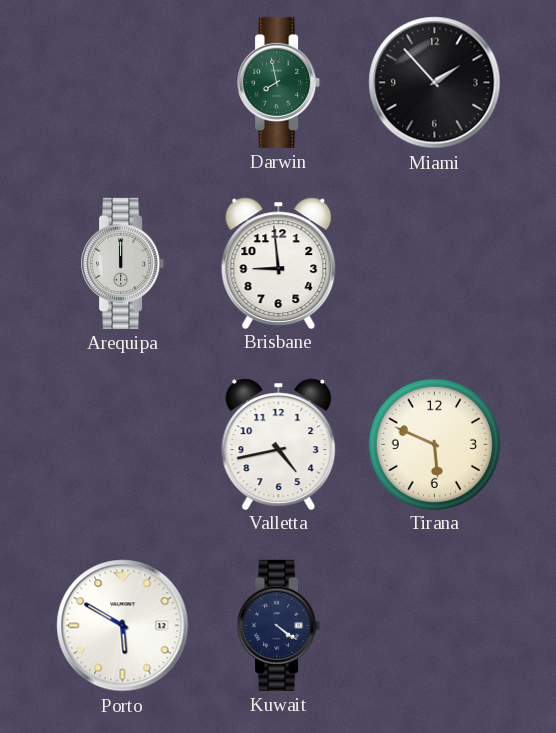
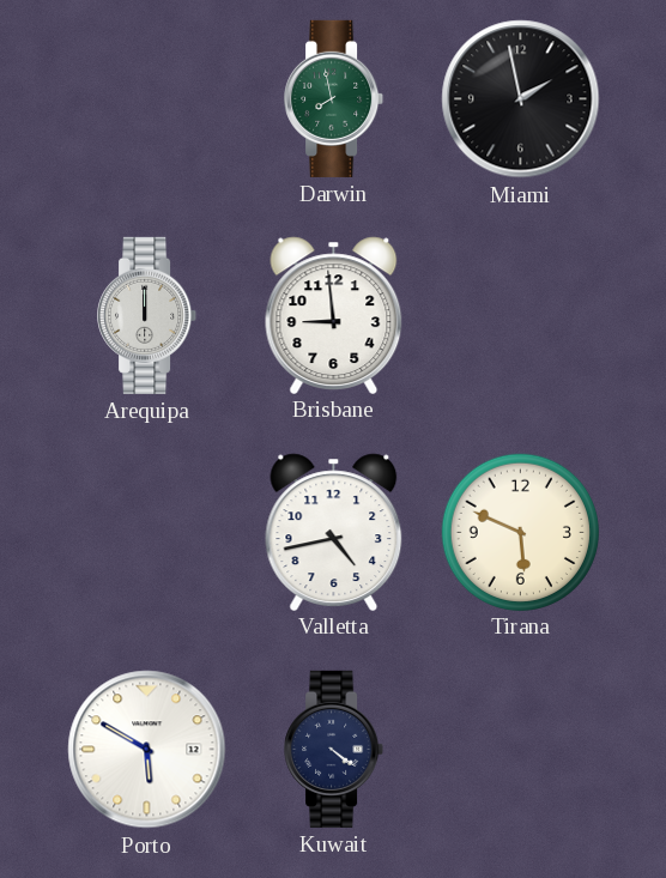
Miami: 1:53 -> 1:58
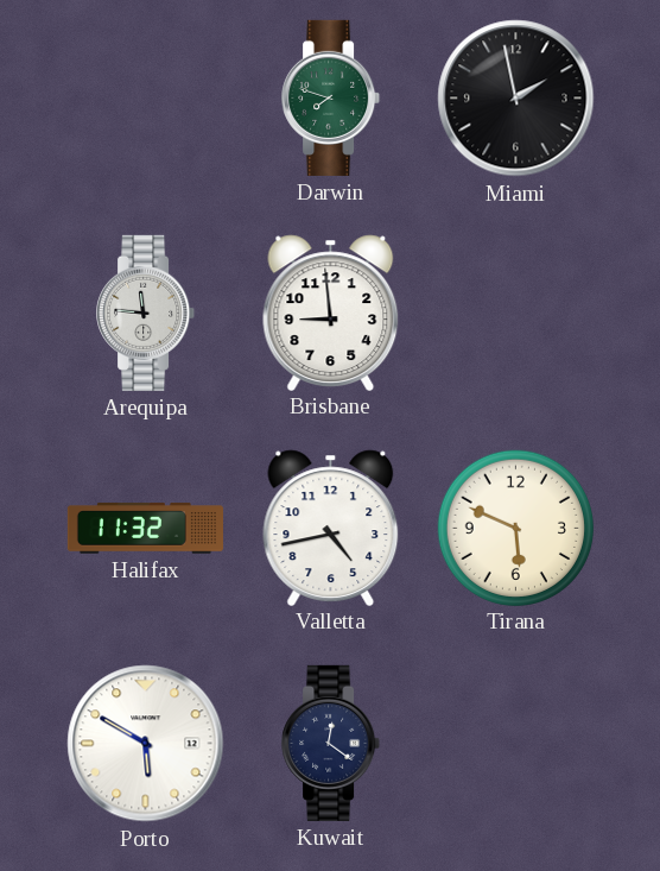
Darwin: 7:58 -> 7:48
Arequipa: 12:00 -> 11:46
Halifax: none -> 11:32
Kuwait: 4:21 -> 12:21
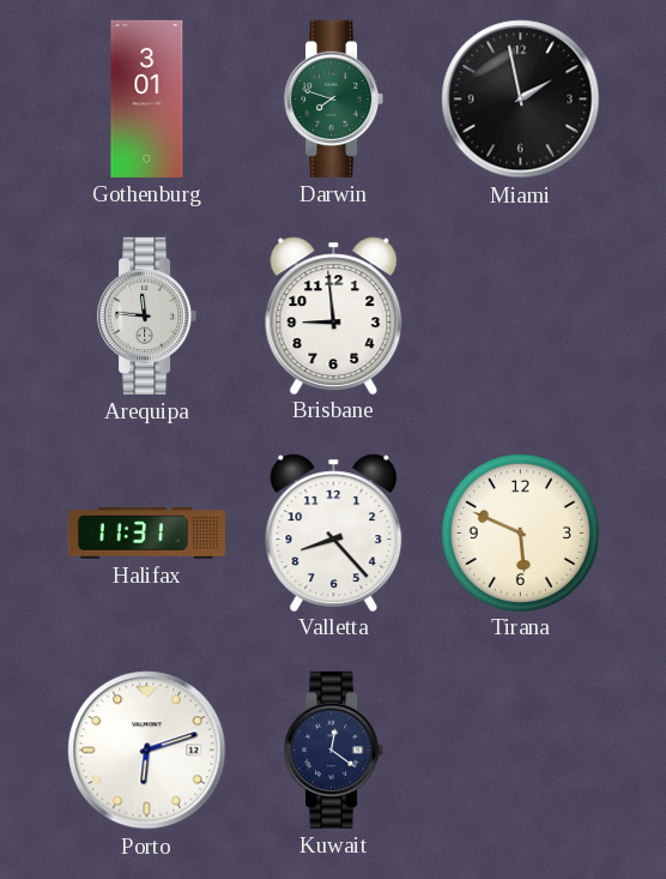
Gothenburg: none -> 3:01
Halifax: 11:32 -> 11:31
Valletta: 4:43 -> 8:23
Porto: 5:50 -> 6:12
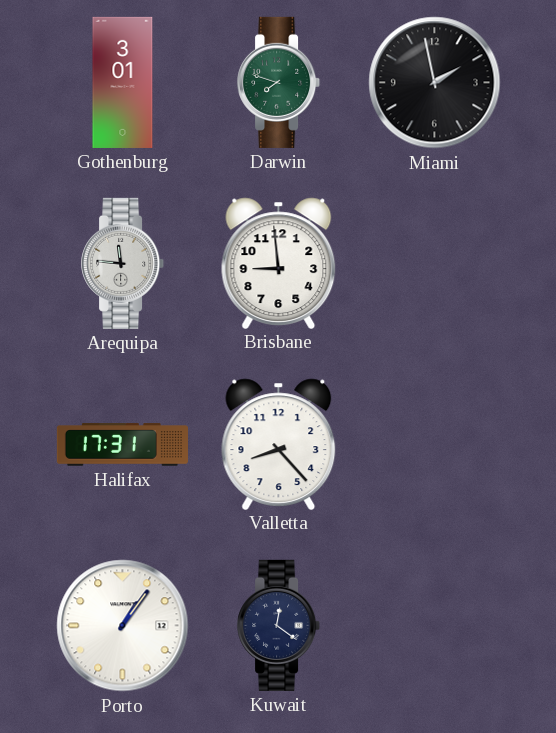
Halifax: 11:31 -> 17:31
Tirana: 5:49 -> none
Porto: 6:12 -> 1:06
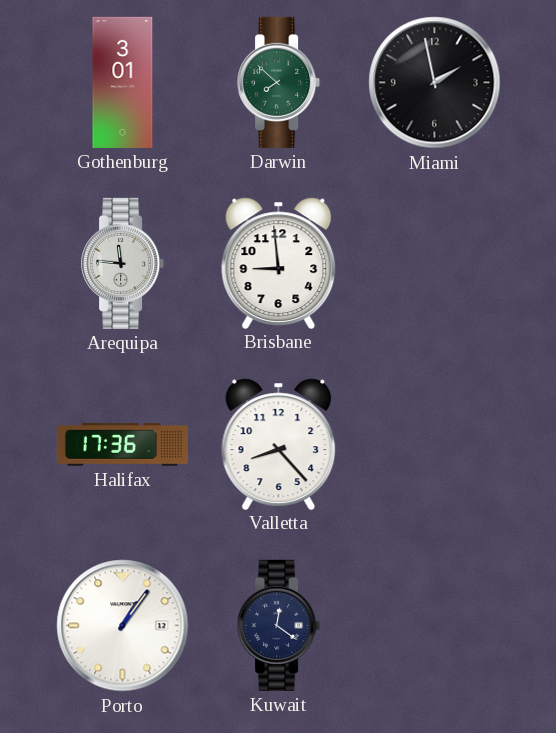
Darwin: 7:48 -> 7:52
Halifax: 17:31 -> 17:36
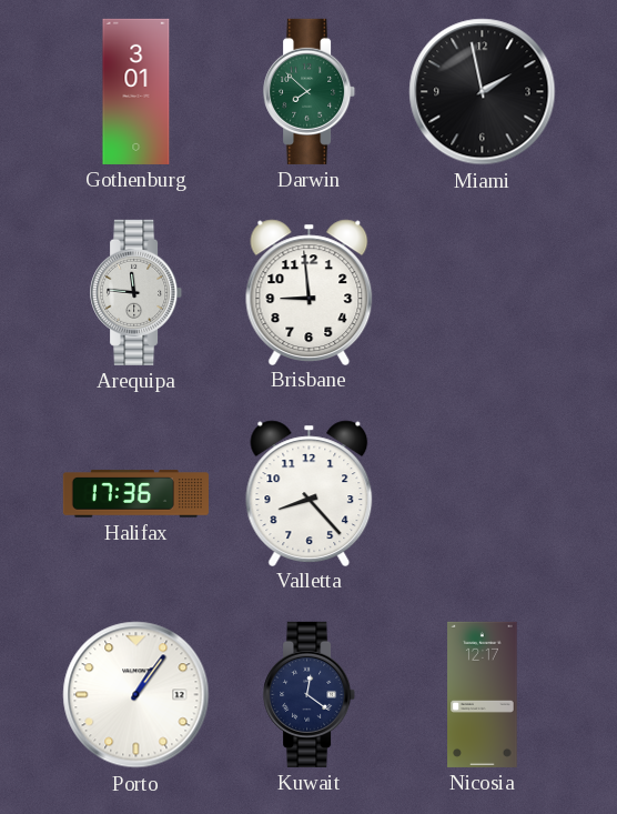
Nicosia: none -> 12:17
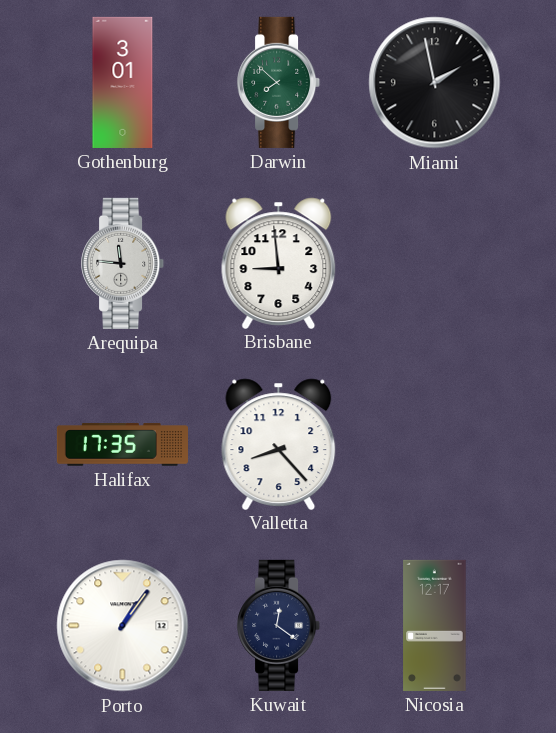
Halifax: 17:36 -> 17:35
